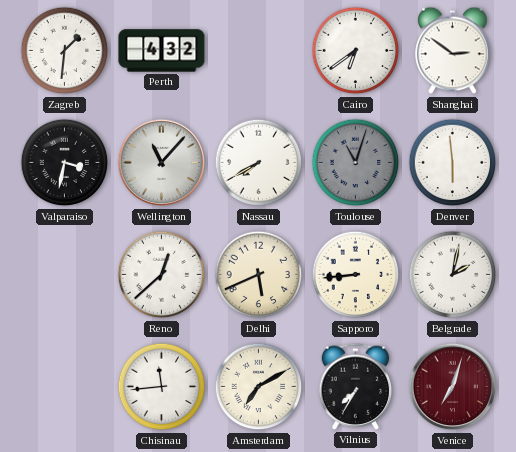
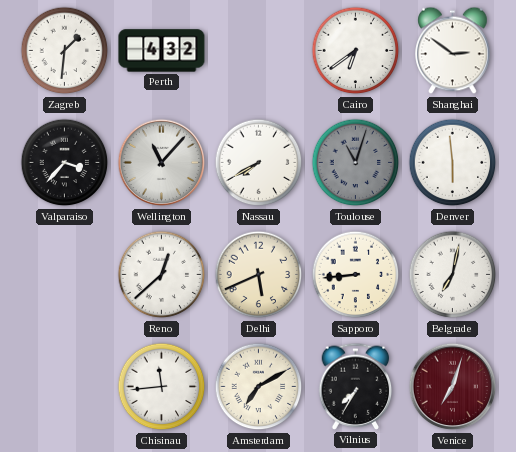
Valparaiso: 3:32 -> 3:37
Belgrade: 2:02 -> 7:02
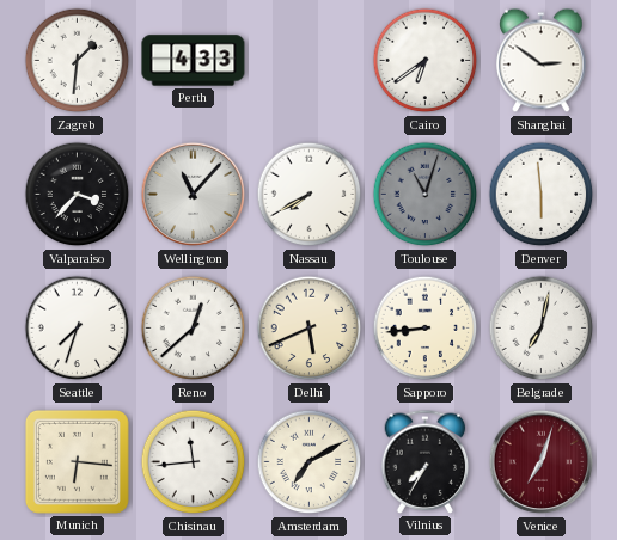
Perth: 4:32 -> 4:33
Seattle: none -> 7:33
Munich: none -> 6:16
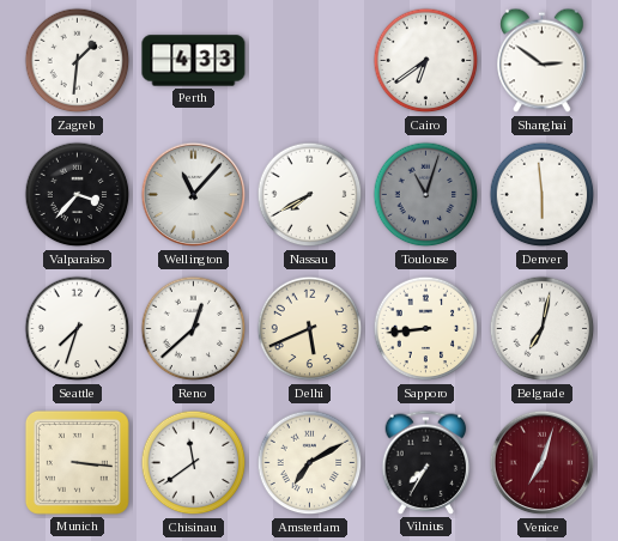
Munich: 6:16 -> 3:16
Chisinau: 11:44 -> 11:39
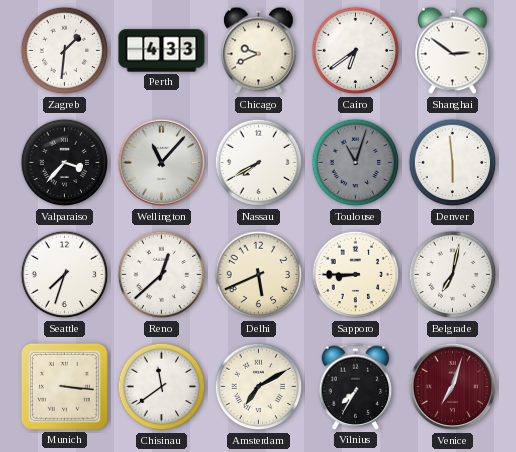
Chicago: none -> 9:41
Sapporo: 8:44 -> 8:45
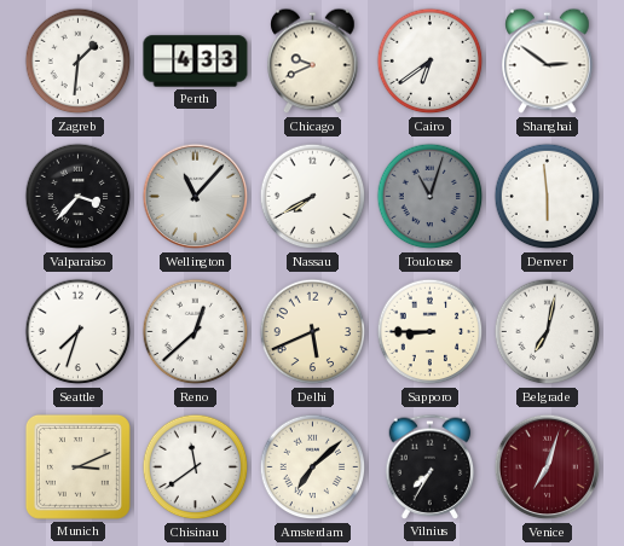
Munich: 3:16 -> 3:11
Amsterdam: 7:10 -> 7:08
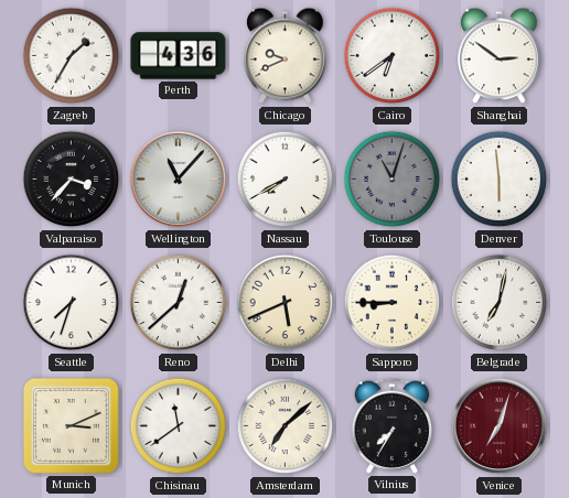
Zagreb: 1:31 -> 1:35
Perth: 4:33 -> 4:36
